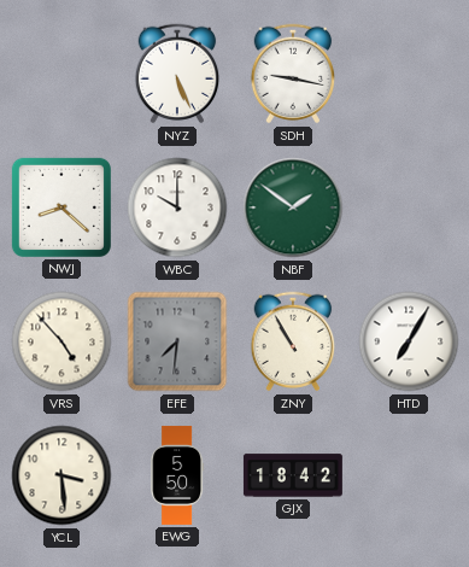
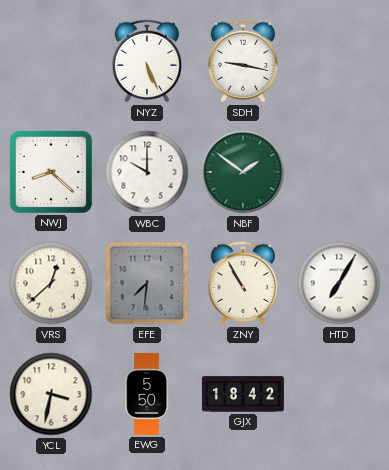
VRS: 4:53 -> 12:38
YCL: 3:29 -> 3:32
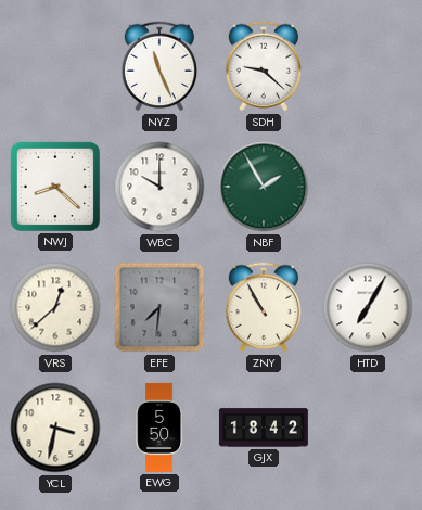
NYZ: 5:26 -> 11:26
SDH: 9:17 -> 9:22
NBF: 1:51 -> 1:55
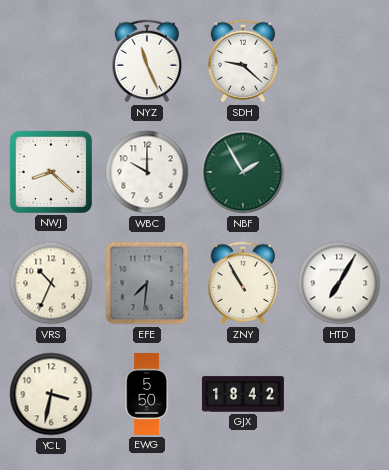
VRS: 12:38 -> 10:34
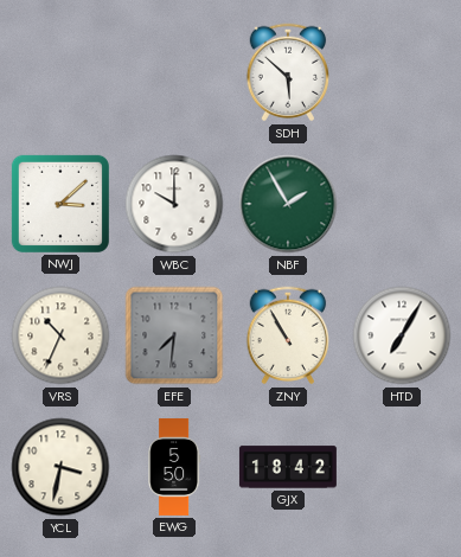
NYZ: 11:26 -> none
SDH: 9:22 -> 5:52
NWJ: 8:22 -> 3:08
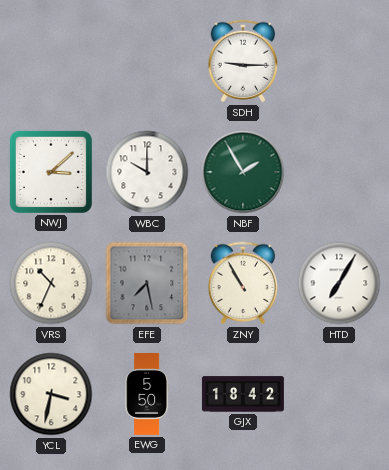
SDH: 5:52 -> 9:15
EFE: 7:31 -> 7:28
